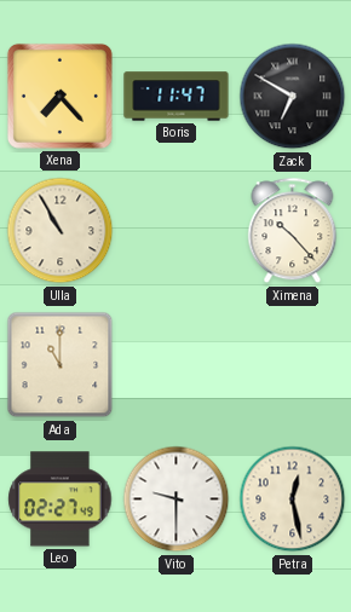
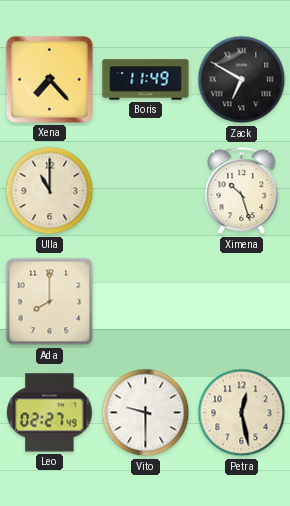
Boris: 11:47 -> 11:49
Ulla: 10:55 -> 11:00
Ximena: 10:23 -> 10:27
Ada: 11:00 -> 8:00
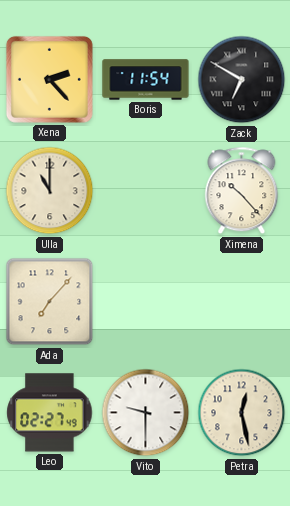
Xena: 7:23 -> 2:23
Boris: 11:49 -> 11:54
Ximena: 10:27 -> 10:23
Ada: 8:00 -> 7:07
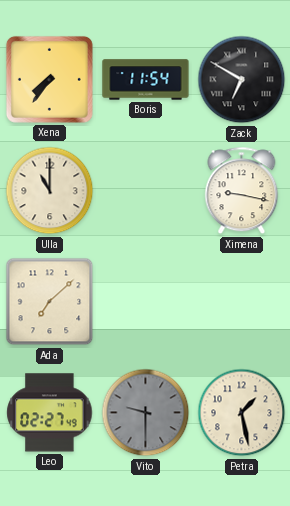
Xena: 2:23 -> 7:36
Ximena: 10:23 -> 9:17
Ada: 7:07 -> 7:08
Vito dial: white -> grey
Petra: 12:28 -> 1:28
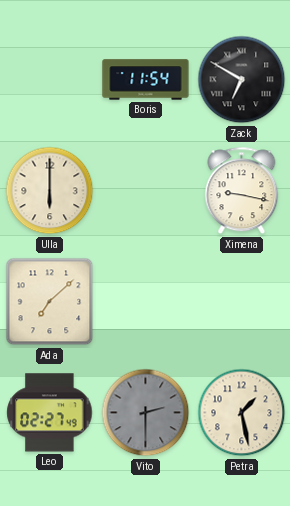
Xena: 7:36 -> none
Ulla: 11:00 -> 6:00
Vito: 9:30 -> 2:30
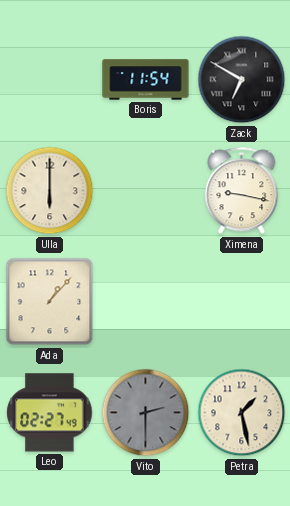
Ada: 7:08 -> 1:07
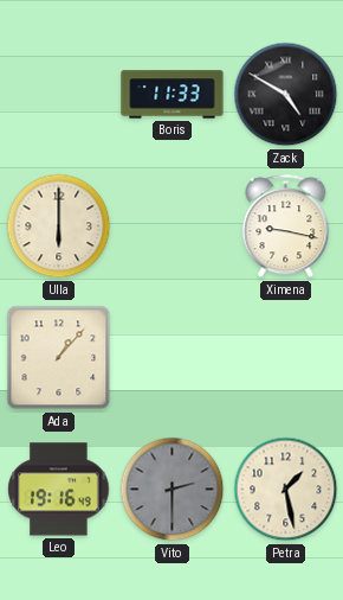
Boris: 11:54 -> 11:33
Zack: 6:50 -> 4:50
Leo: 02:27 -> 19:16
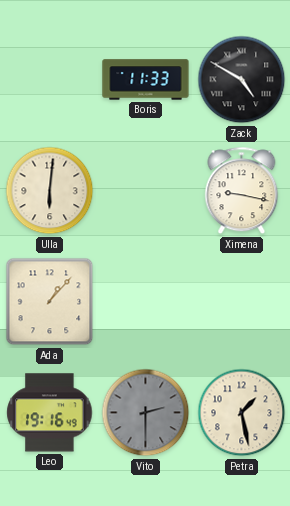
Ulla: 6:00 -> 6:01
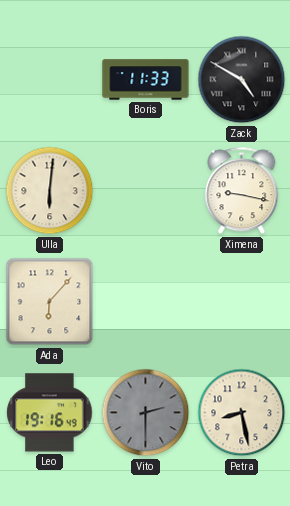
Ada: 1:07 -> 6:07
Petra: 1:28 -> 8:28
